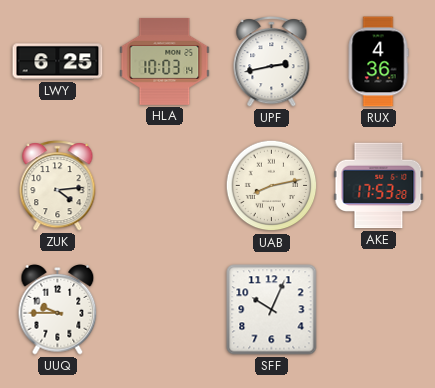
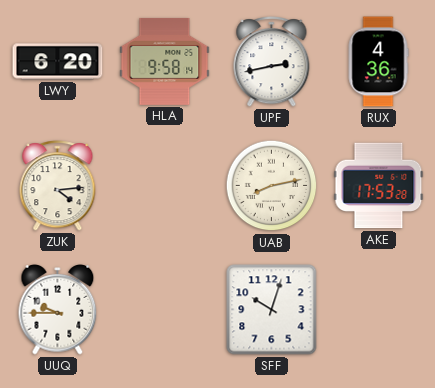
LWY: 6:25 -> 6:20
HLA: 10:03 -> 9:58
SFF: 10:04 -> 10:03
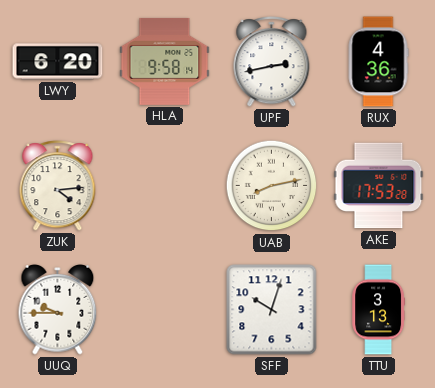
TTU: none -> 3:13
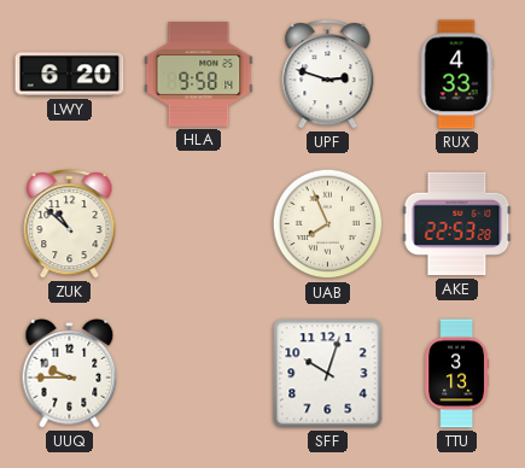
UPF: 2:43 -> 2:48
RUX: 4:36 -> 4:33
ZUK: 4:14 -> 10:52
UAB: 8:13 -> 7:56
AKE: 17:53 -> 22:53
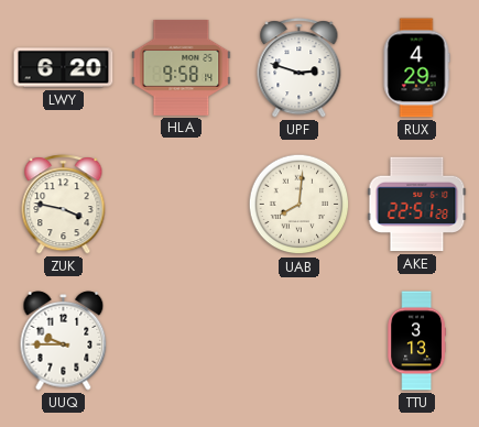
RUX: 4:33 -> 4:29
ZUK: 10:52 -> 3:47
UAB: 7:56 -> 8:01
AKE: 22:53 -> 22:51
SFF: 10:03 -> none
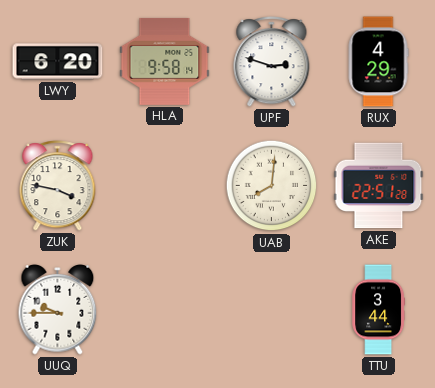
TTU: 3:13 -> 3:44
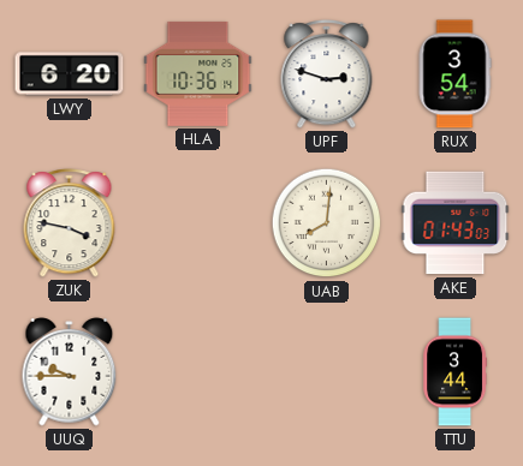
HLA: 9:58 -> 10:36
RUX: 4:29 -> 3:54
AKE: 22:51 -> 01:43
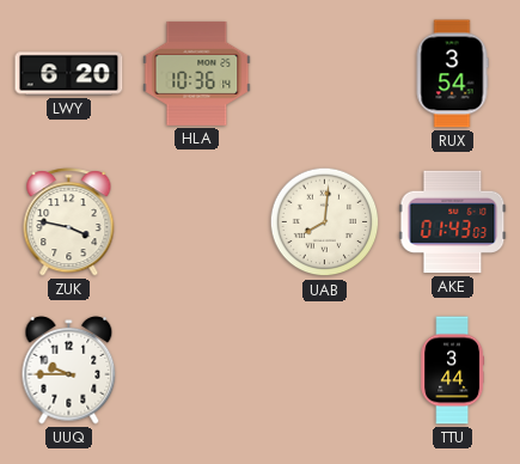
UPF: 2:48 -> none
